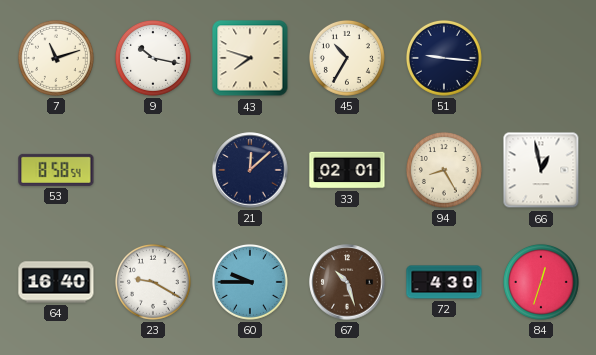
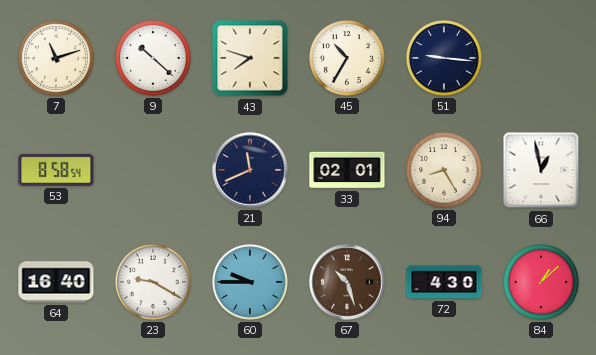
9: 10:17 -> 10:22
21: 12:08 -> 11:41
84: 12:33 -> 1:08
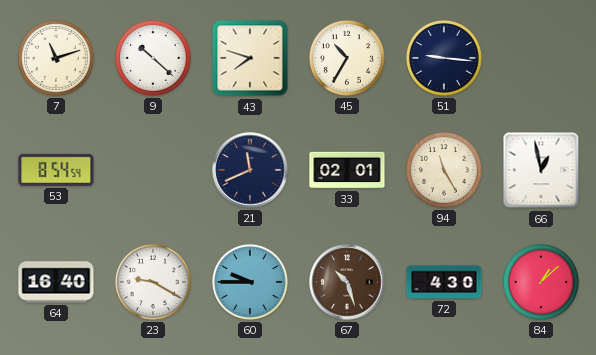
53: 8:58 -> 8:54
94: 8:25 -> 11:25
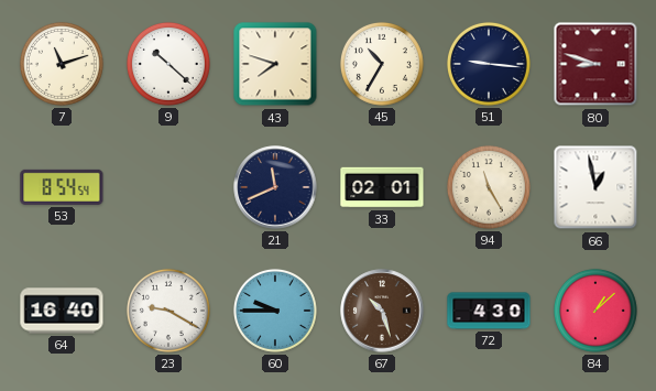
80: none -> 8:48
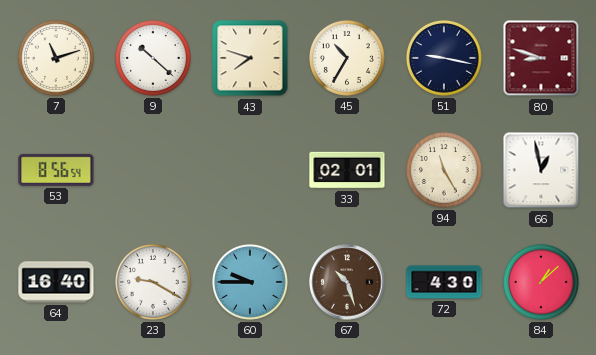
51: 9:16 -> 9:17
53: 8:54 -> 8:56
21: 11:41 -> none
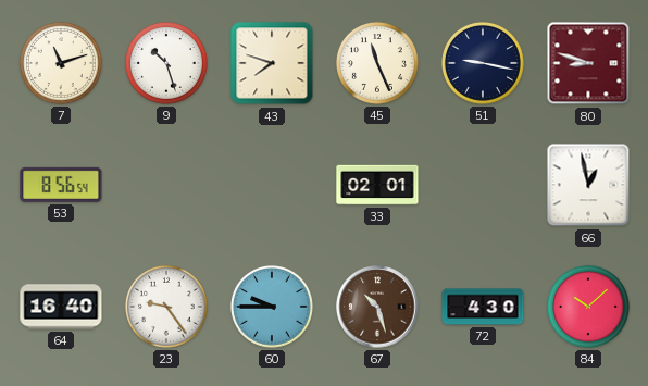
9: 10:22 -> 10:27
45: 10:35 -> 11:26
94: 11:25 -> none
23: 9:20 -> 9:24
84: 1:08 -> 10:08
